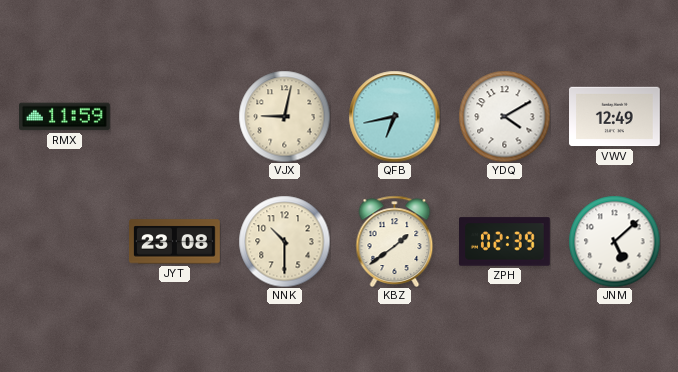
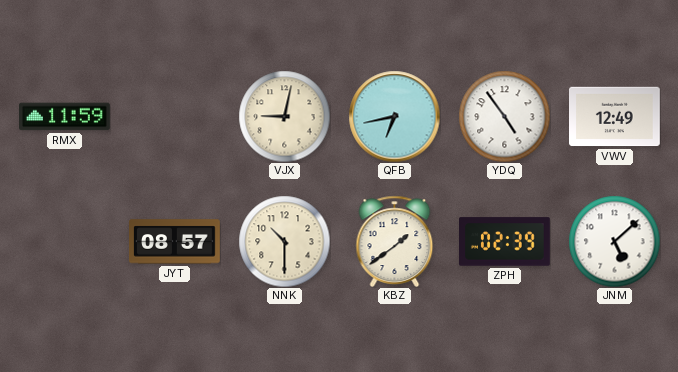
YDQ: 4:10 -> 4:54
JYT: 23:08 -> 08:57
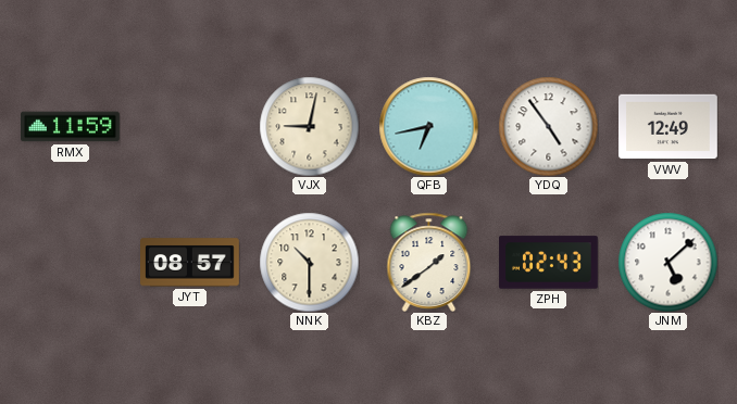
ZPH: 02:39 -> 02:43
